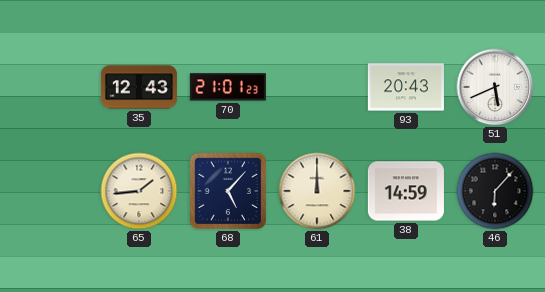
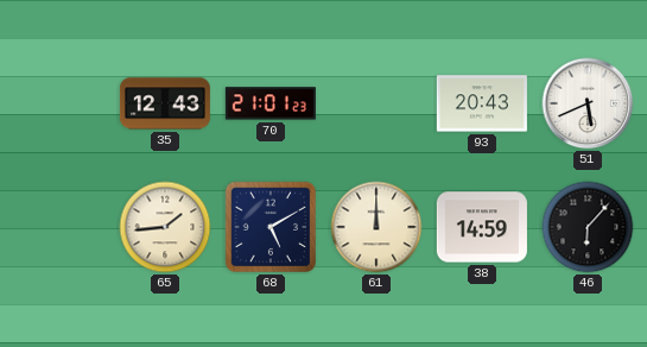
68: 5:07 -> 5:10
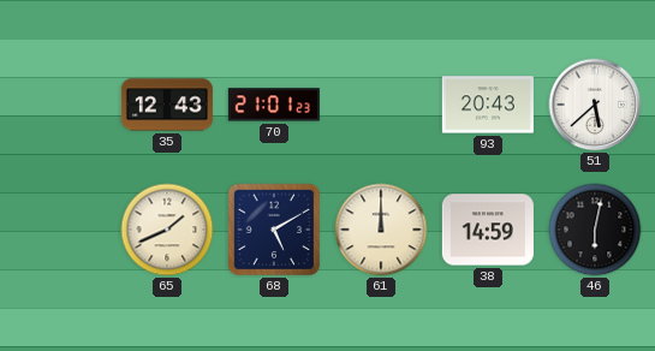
51: 5:41 -> 5:38
65: 1:44 -> 1:41
46: 6:07 -> 6:02
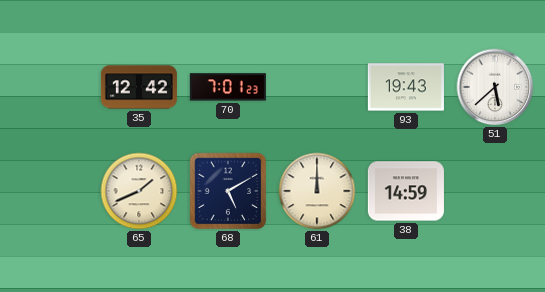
35: 12:43 -> 12:42
70: 21:01 -> 7:01
93: 20:43 -> 19:43
46: 6:02 -> none
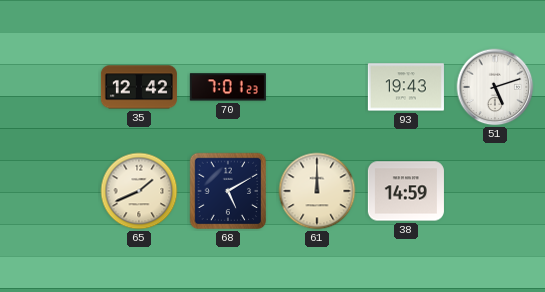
51: 5:38 -> 5:12
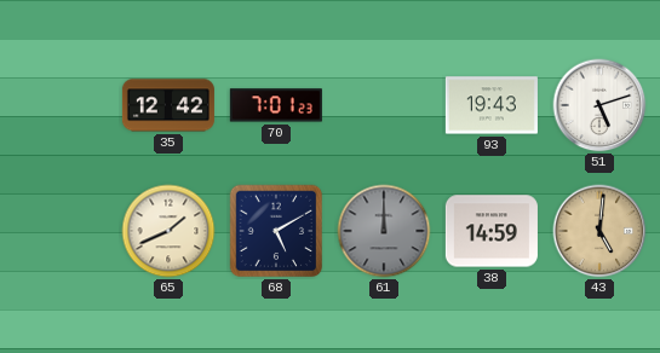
61 dial: cream -> grey
43: none -> 5:01
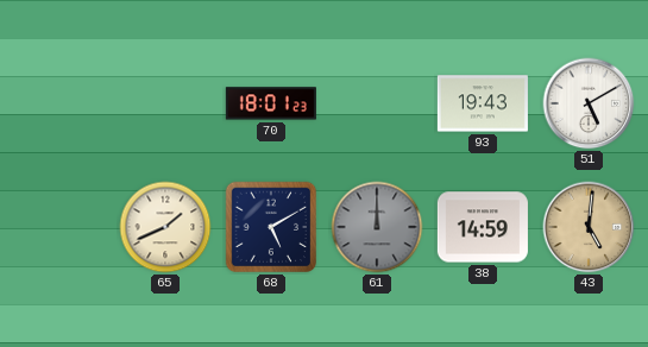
35: 12:42 -> none
70: 7:01 -> 18:01
51: 5:12 -> 5:10
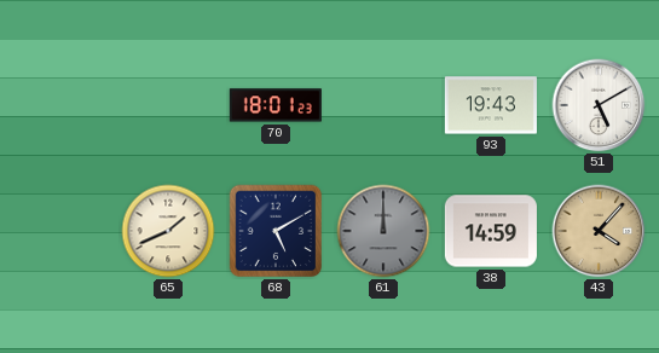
43: 5:01 -> 4:07
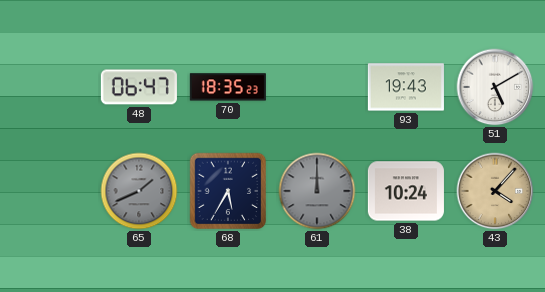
48: none -> 06:47
70: 18:01 -> 18:35
65 dial: cream -> grey
68: 5:10 -> 5:35
38: 14:59 -> 10:24
